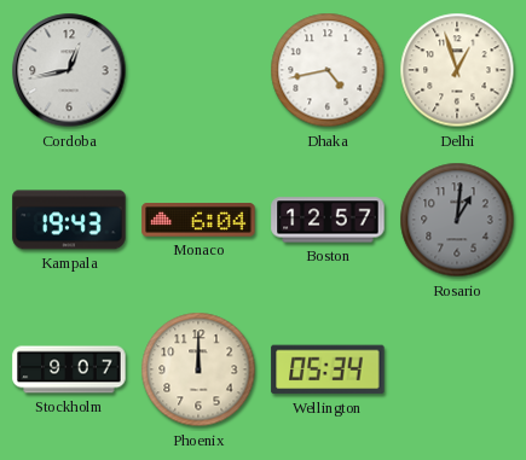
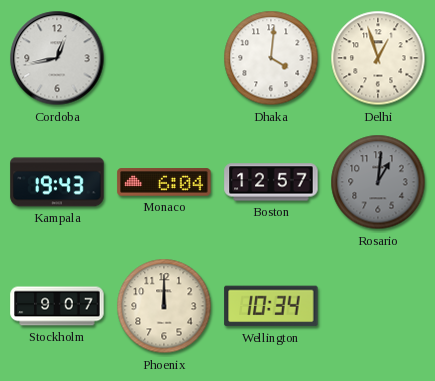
Dhaka: 4:43 -> 4:01
Wellington: 05:34 -> 10:34
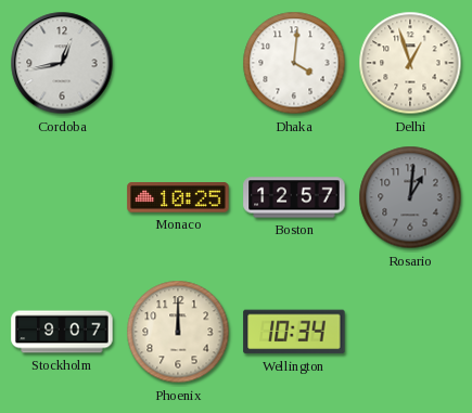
Kampala: 19:43 -> none
Monaco: 6:04 -> 10:25
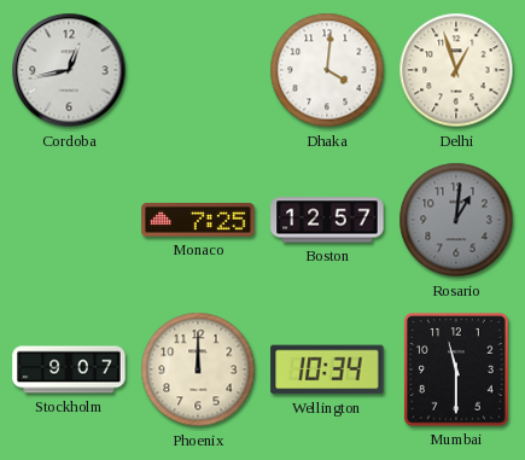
Monaco: 10:25 -> 7:25
Mumbai: none -> 11:30
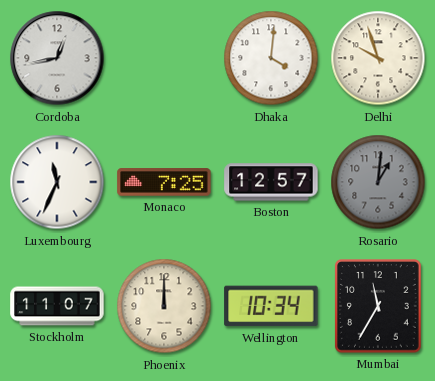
Delhi: 12:57 -> 9:57
Luxembourg: none -> 11:34
Stockholm: 9:07 -> 11:07
Mumbai: 11:30 -> 11:35
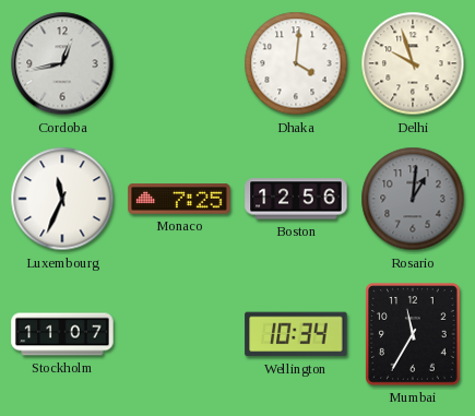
Boston: 12:57 -> 12:56
Phoenix: 12:00 -> none
